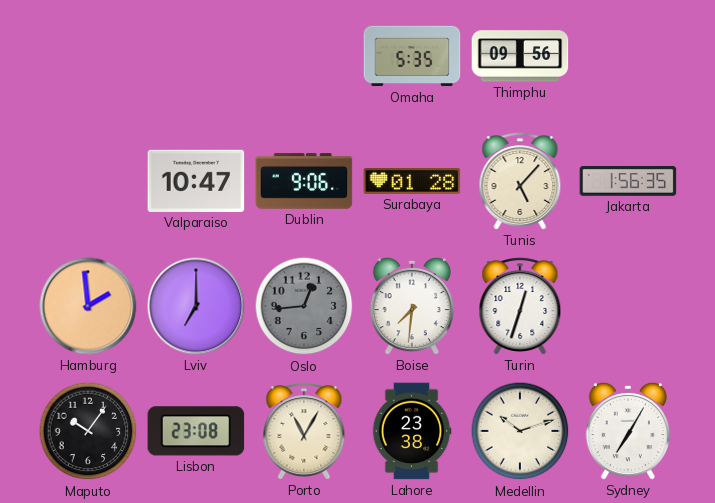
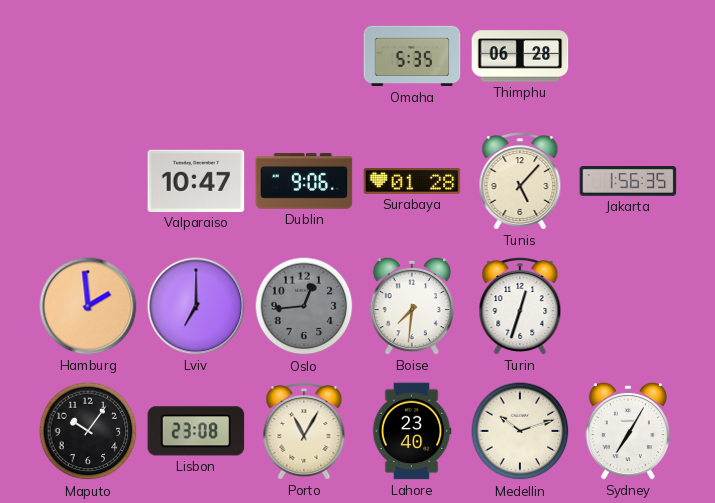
Thimphu: 09:56 -> 06:28
Lahore: 23:38 -> 23:40
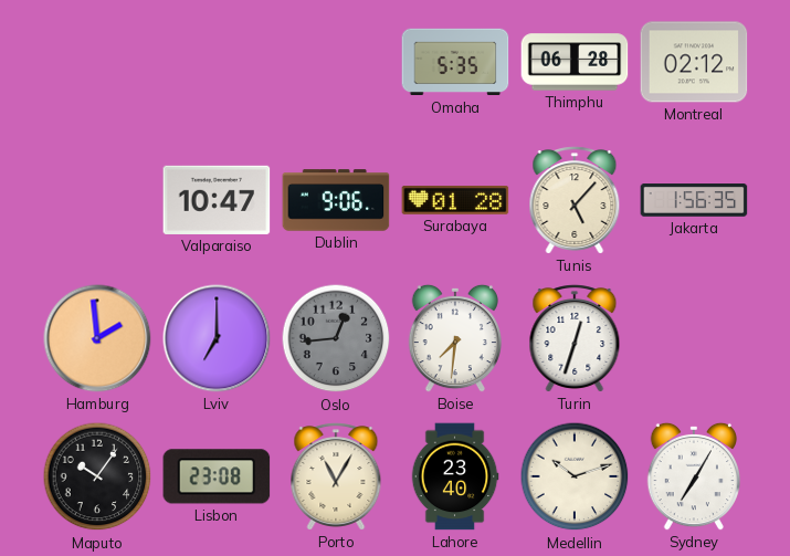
Montreal: none -> 02:12
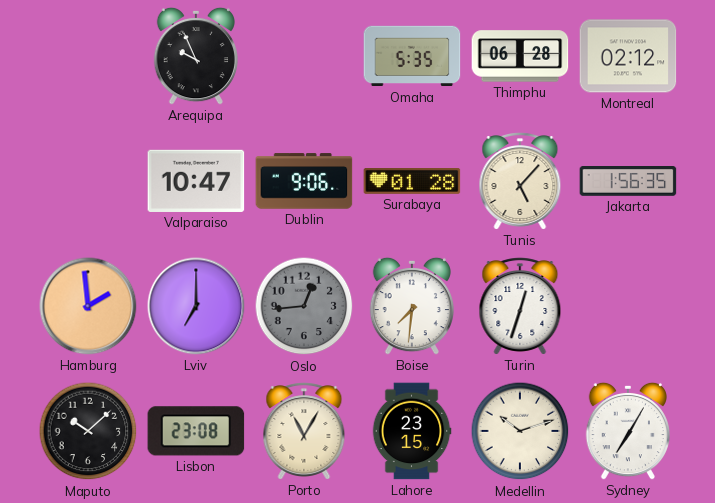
Arequipa: none -> 9:56
Maputo: 10:06 -> 10:08
Lahore: 23:40 -> 23:15
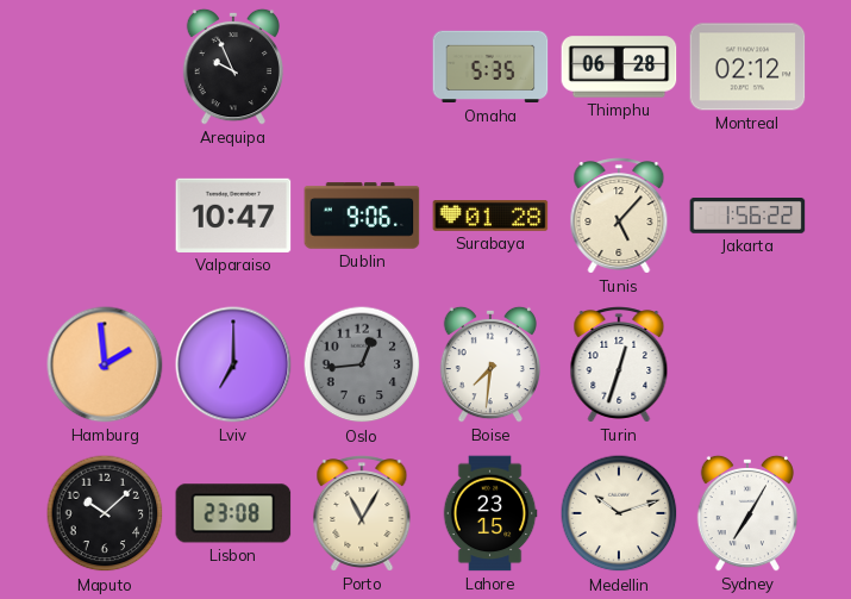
Jakarta: 1:56:35 -> 1:56:22
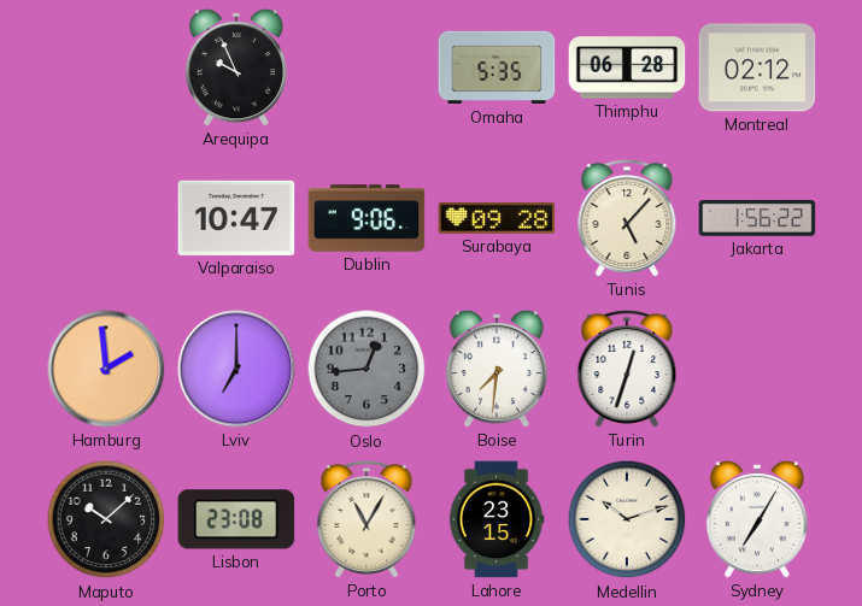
Surabaya: 01:28 -> 09:28
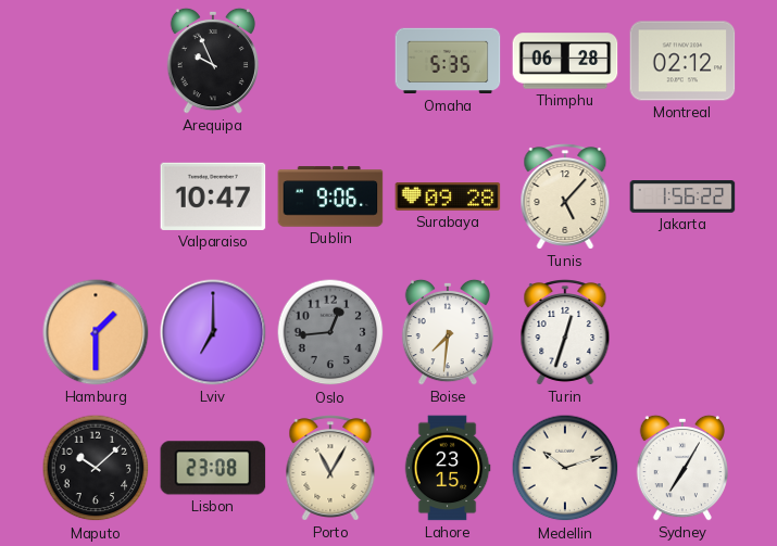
Hamburg: 1:59 -> 1:30
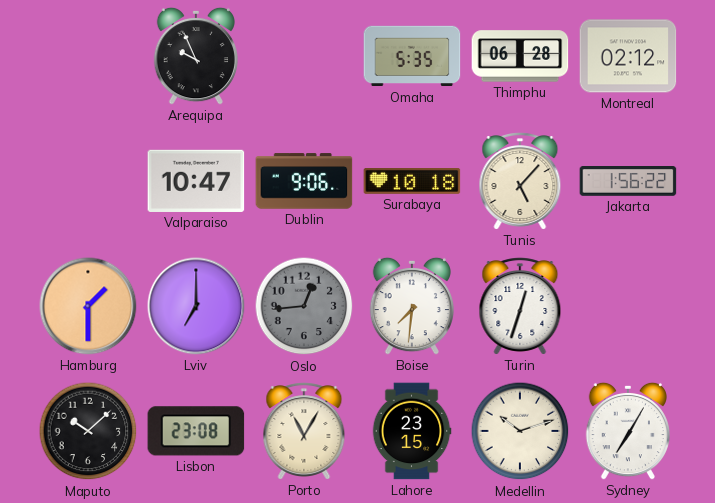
Surabaya: 09:28 -> 10:18
